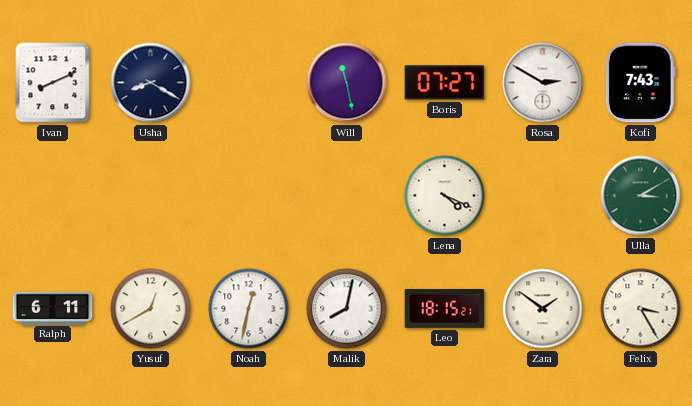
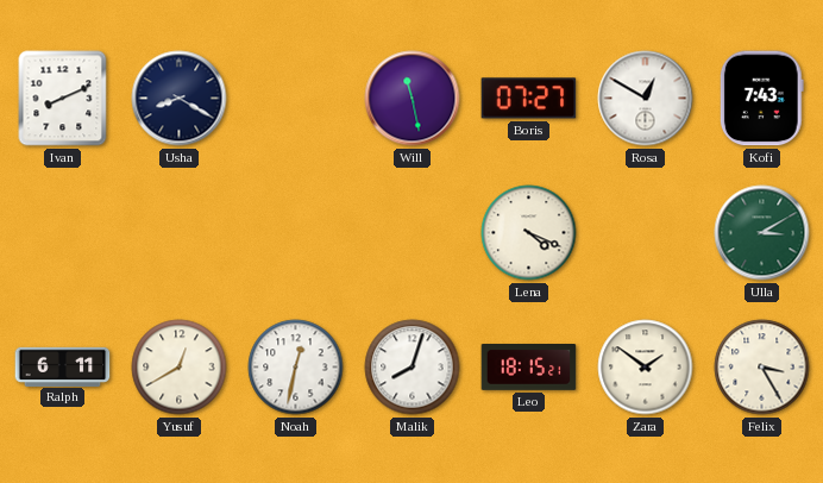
Rosa: 2:50 -> 12:50
Malik: 8:02 -> 8:03
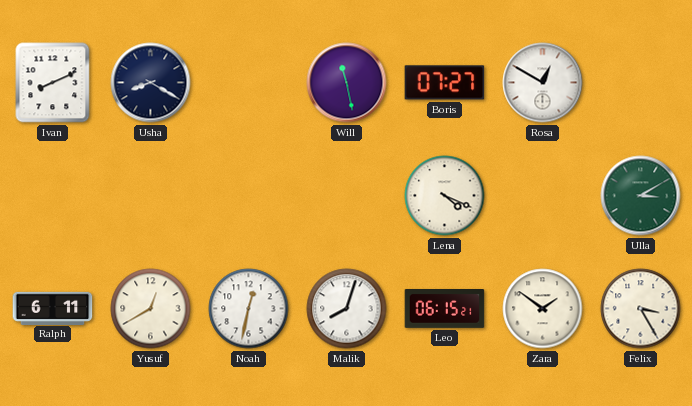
Kofi: 7:43 -> none
Leo: 18:15 -> 06:15
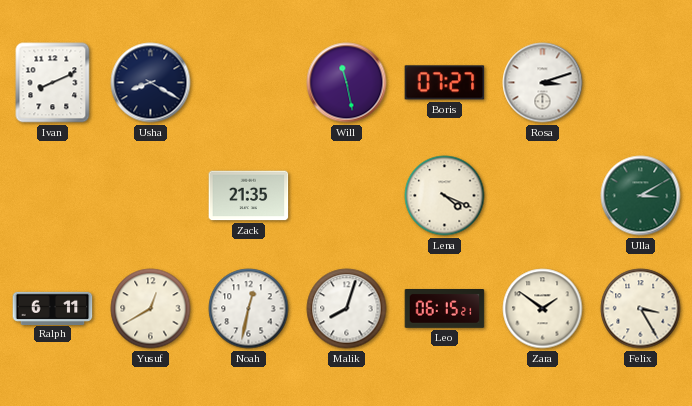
Rosa: 12:50 -> 3:12
Zack: none -> 21:35
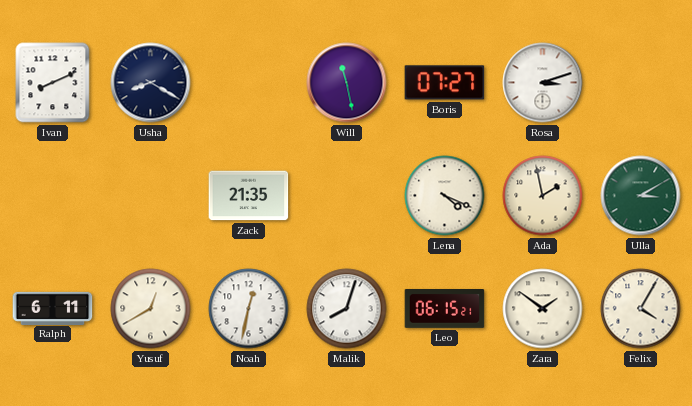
Ada: none -> 1:58
Felix: 3:25 -> 4:05
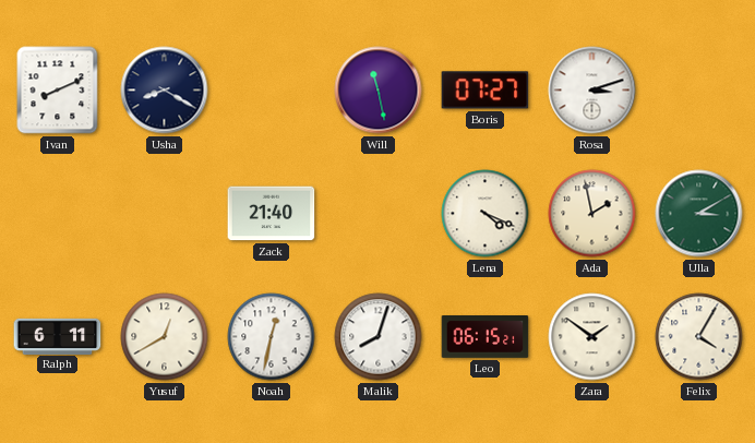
Zack: 21:35 -> 21:40
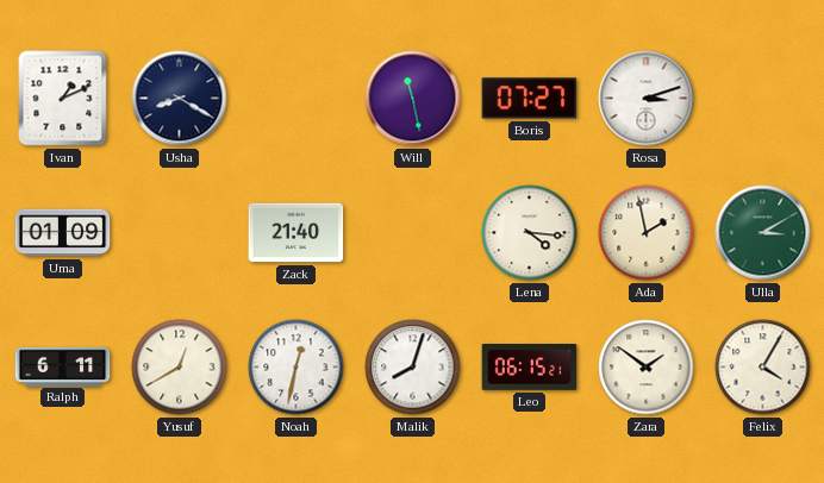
Ivan: 8:11 -> 1:11
Uma: none -> 01:09
Lena: 4:19 -> 4:16
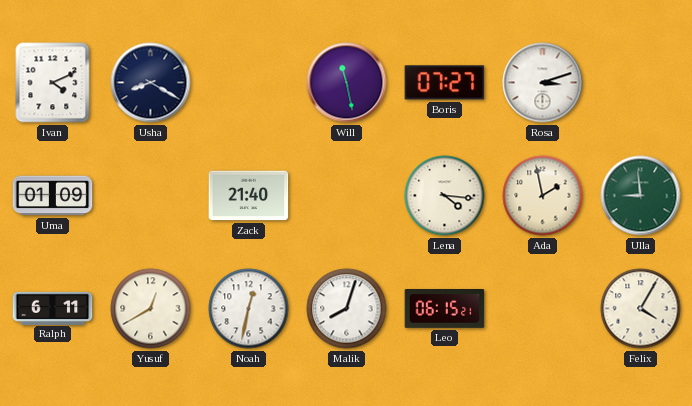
Ivan: 1:11 -> 4:11
Ulla: 3:10 -> 8:59
Zara: 1:51 -> none
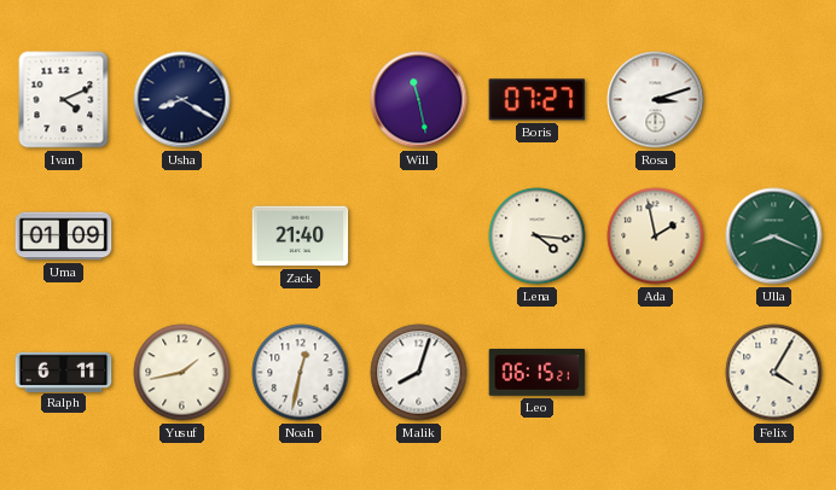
Ulla: 8:59 -> 8:19
Yusuf: 12:40 -> 1:43
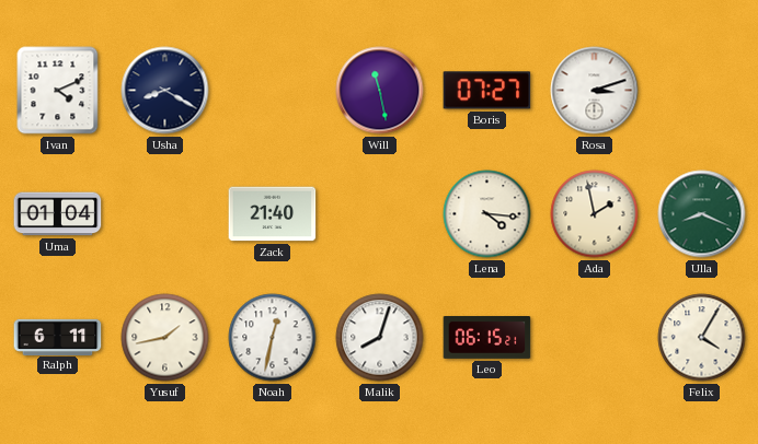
Uma: 01:09 -> 01:04
